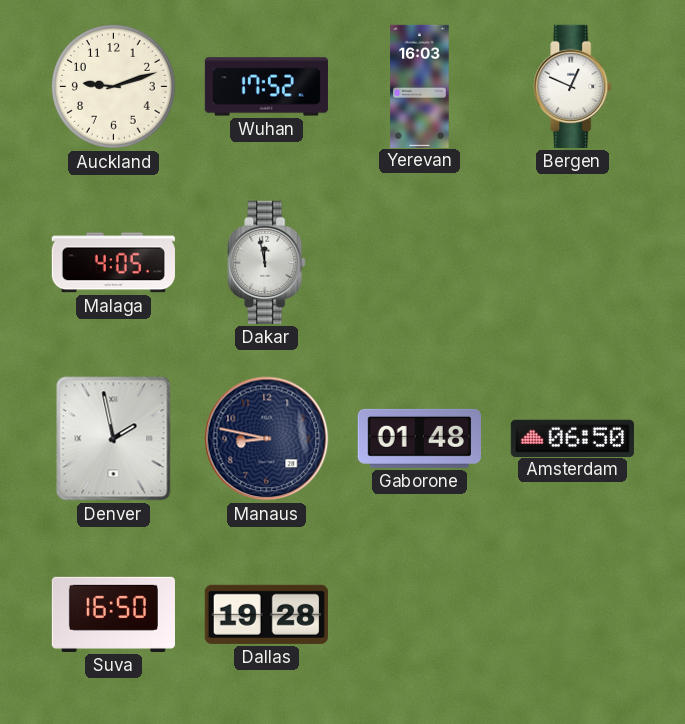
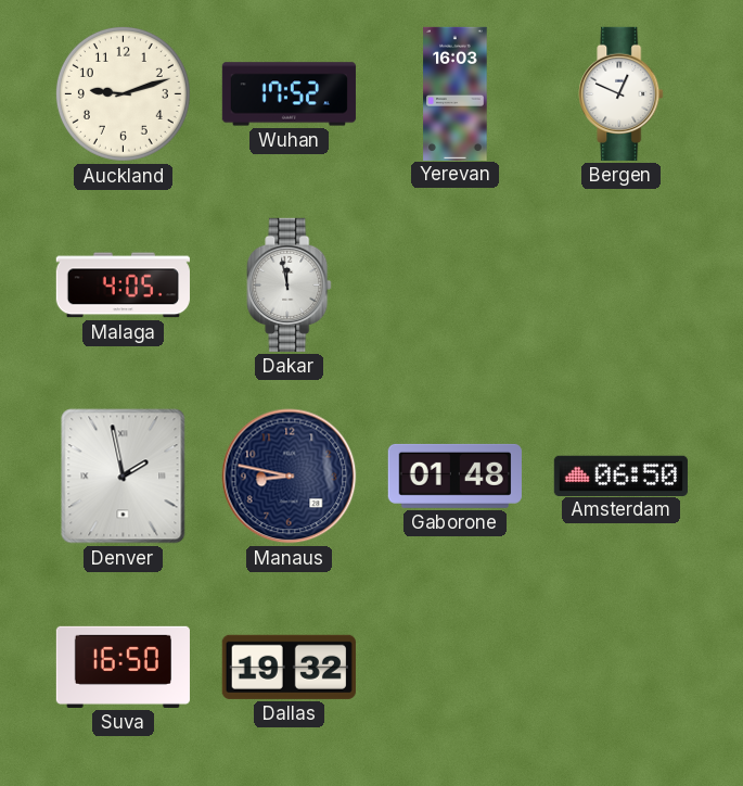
Dallas: 19:28 -> 19:32
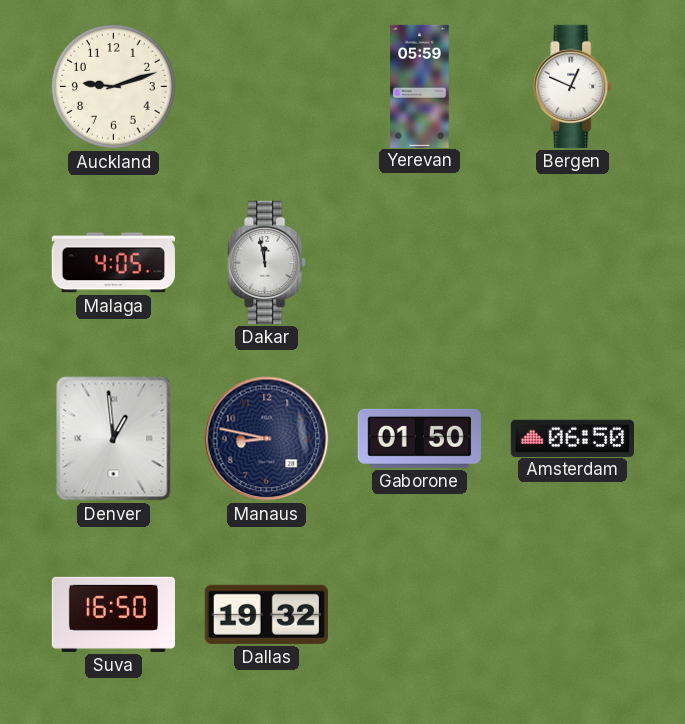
Wuhan: 17:52 -> none
Yerevan: 16:03 -> 05:59
Denver: 1:58 -> 12:59
Gaborone: 01:48 -> 01:50
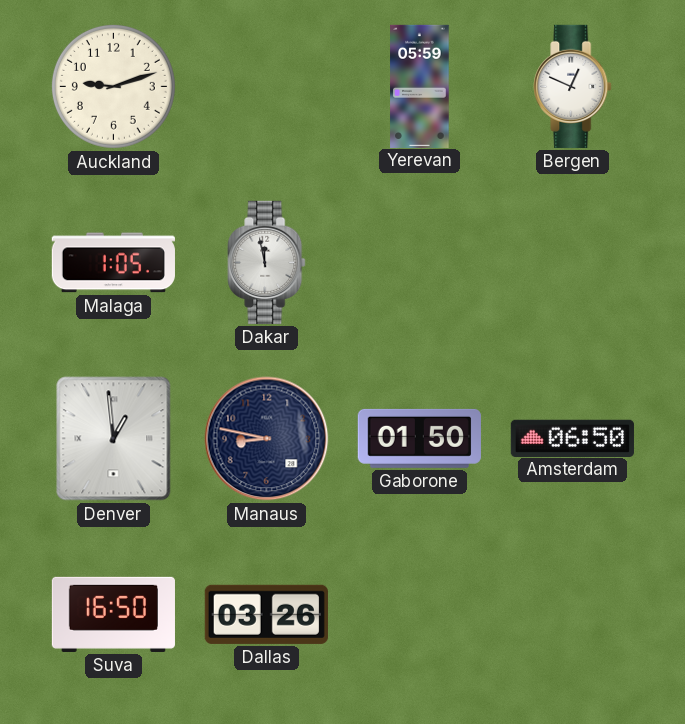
Malaga: 4:05 -> 1:05
Dallas: 19:32 -> 03:26
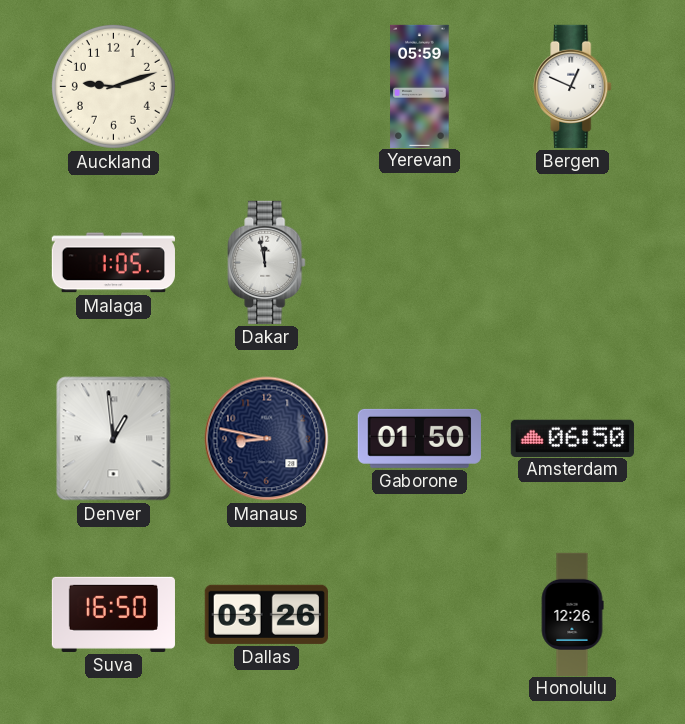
Honolulu: none -> 12:26
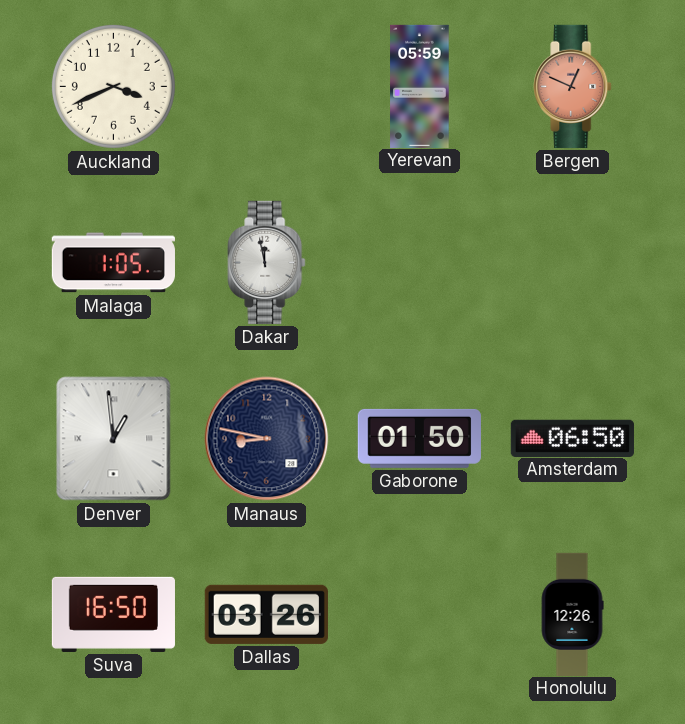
Auckland: 9:12 -> 3:41
Bergen dial: white -> salmon
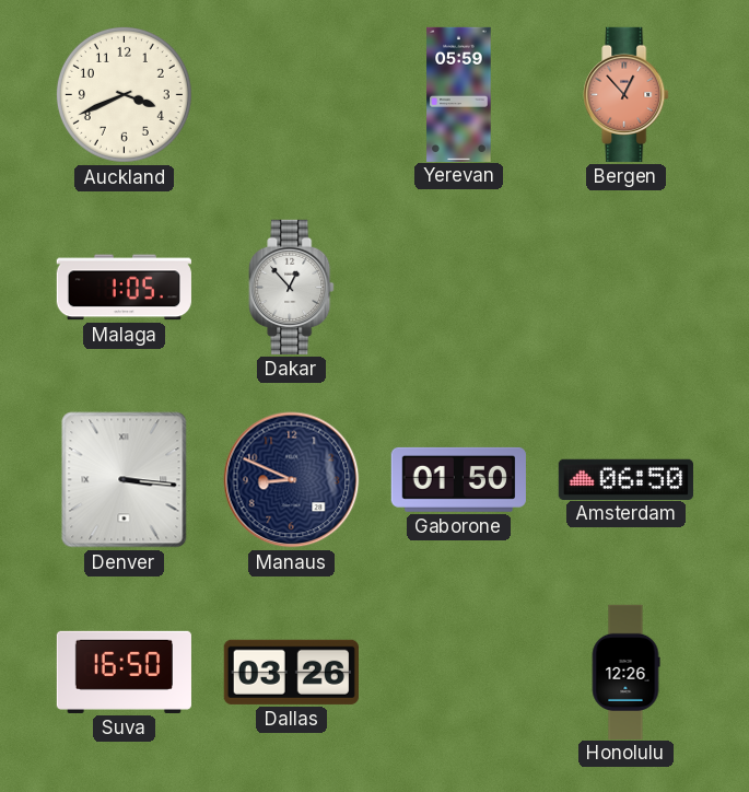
Bergen: 12:49 -> 12:53
Dakar: 11:58 -> 12:53
Denver: 12:59 -> 3:16
Manaus: 8:47 -> 8:49
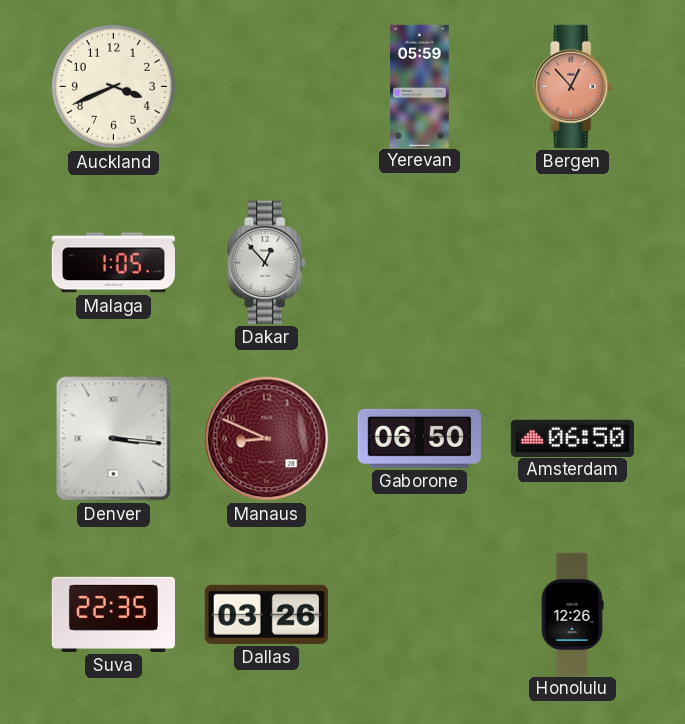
Manaus dial: navy -> burgundy
Gaborone: 01:50 -> 06:50
Suva: 16:50 -> 22:35
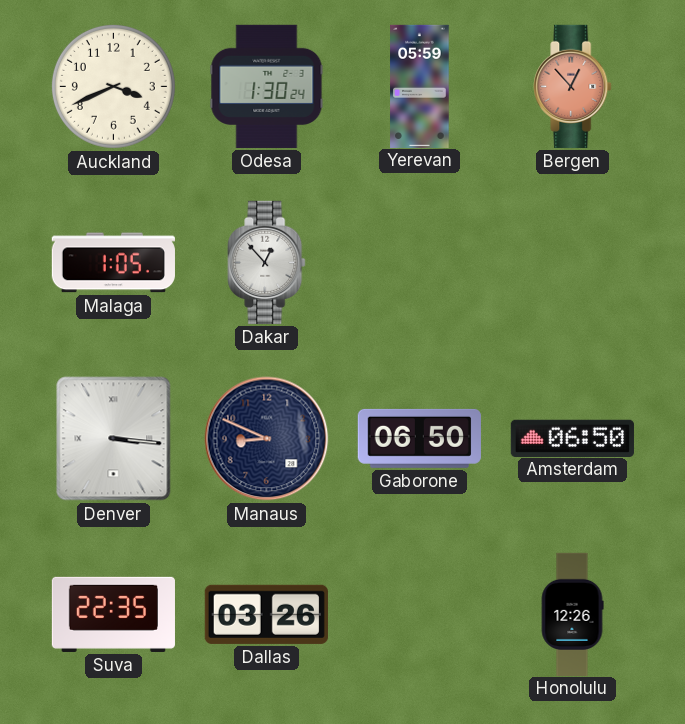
Odesa: none -> 1:30
Manaus dial: burgundy -> navy
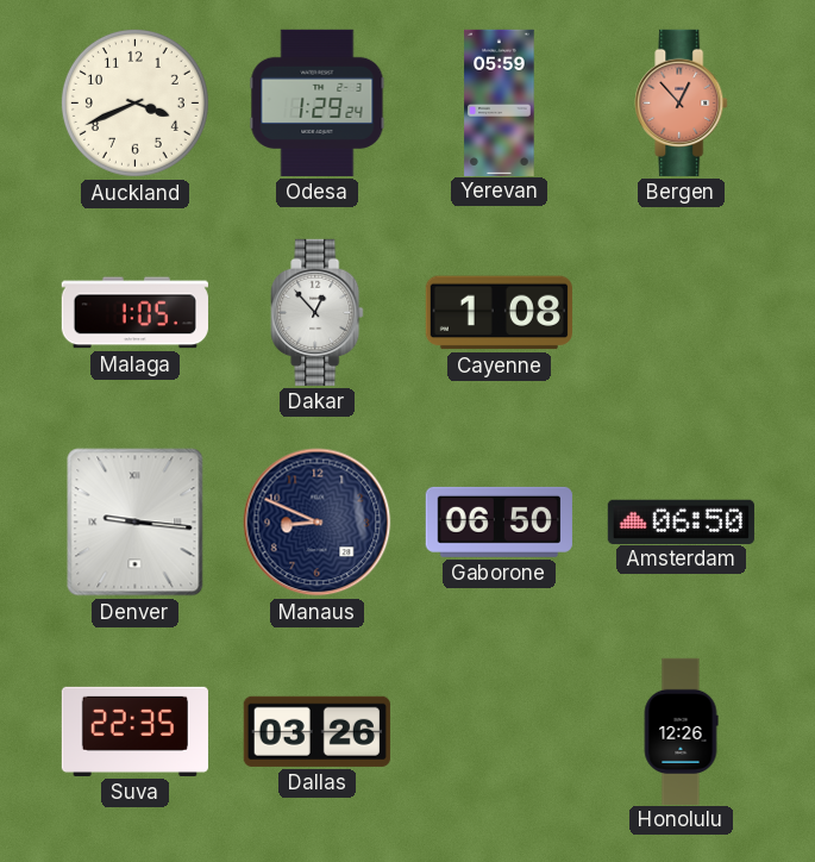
Odesa: 1:30 -> 1:29
Cayenne: none -> 1:08
Denver: 3:16 -> 9:16
